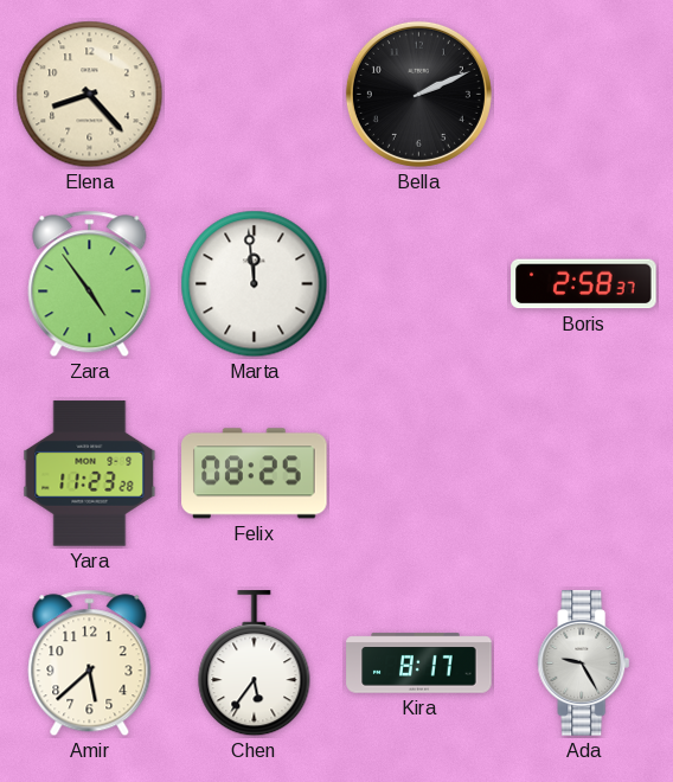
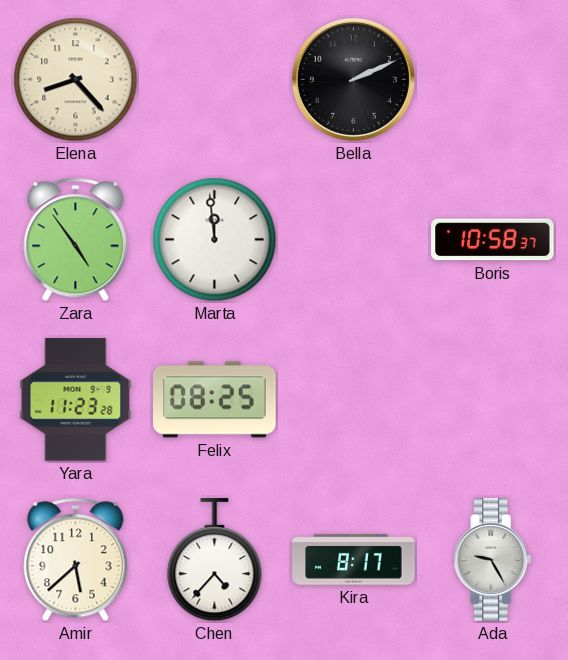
Boris: 2:58 -> 10:58
Chen: 5:36 -> 4:37
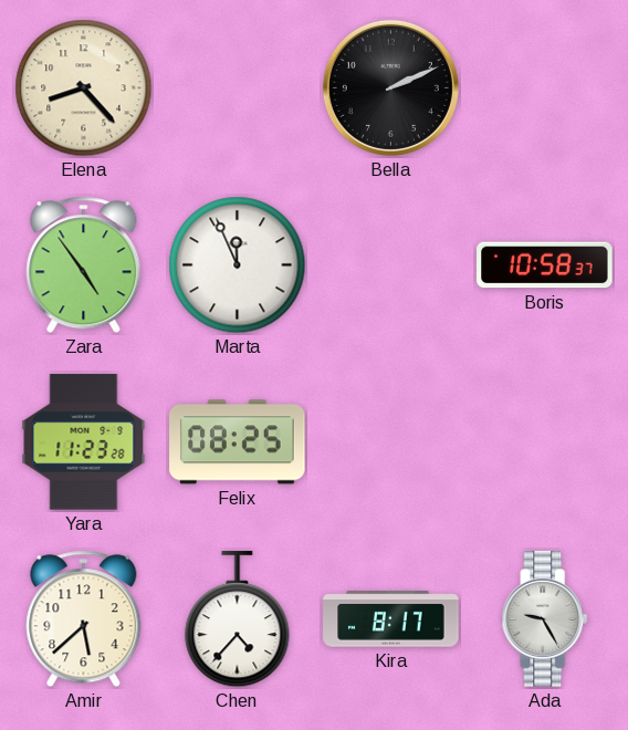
Marta: 11:59 -> 11:56
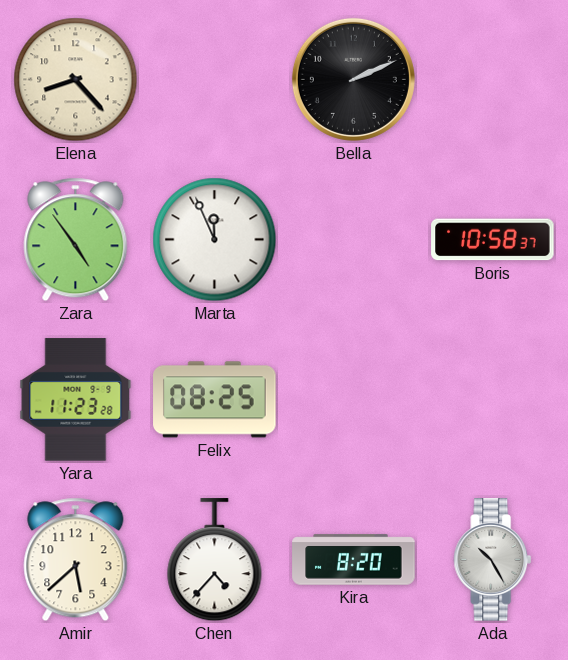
Kira: 8:17 -> 8:20
Ada: 9:25 -> 10:25
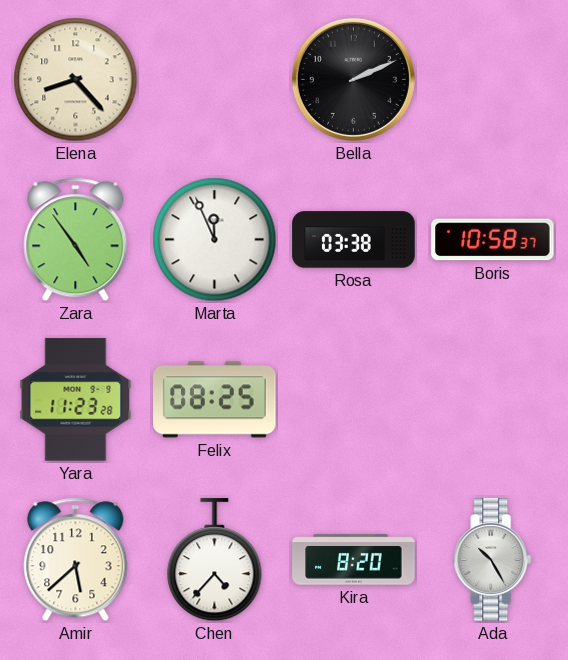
Rosa: none -> 03:38
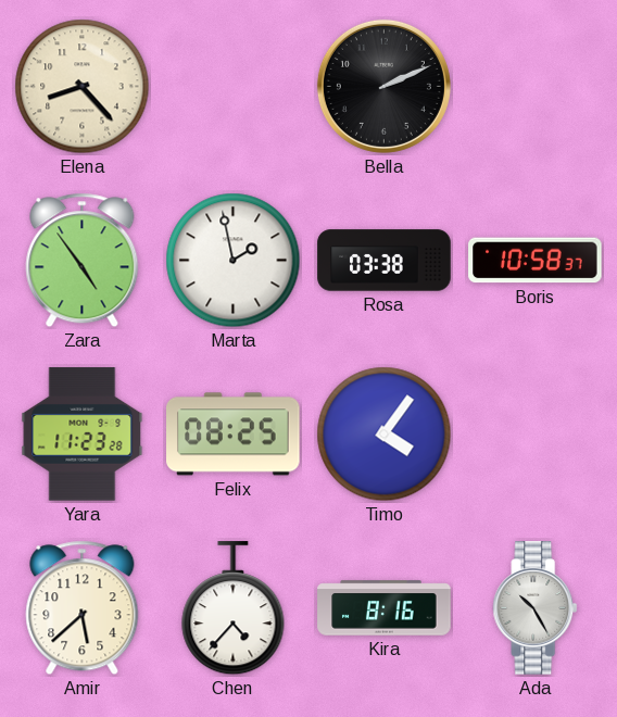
Marta: 11:56 -> 1:58
Timo: none -> 4:06
Kira: 8:20 -> 8:16
